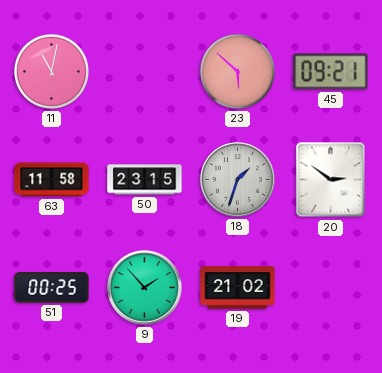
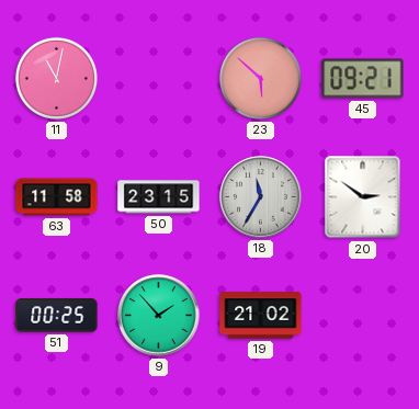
18: 1:33 -> 11:35
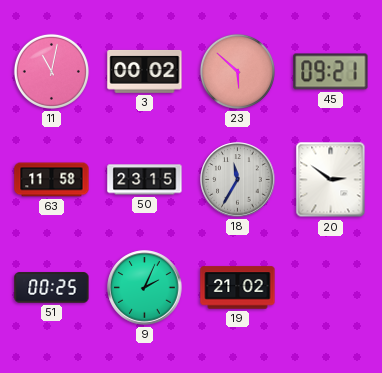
3: none -> 00:02
9: 1:53 -> 2:04
